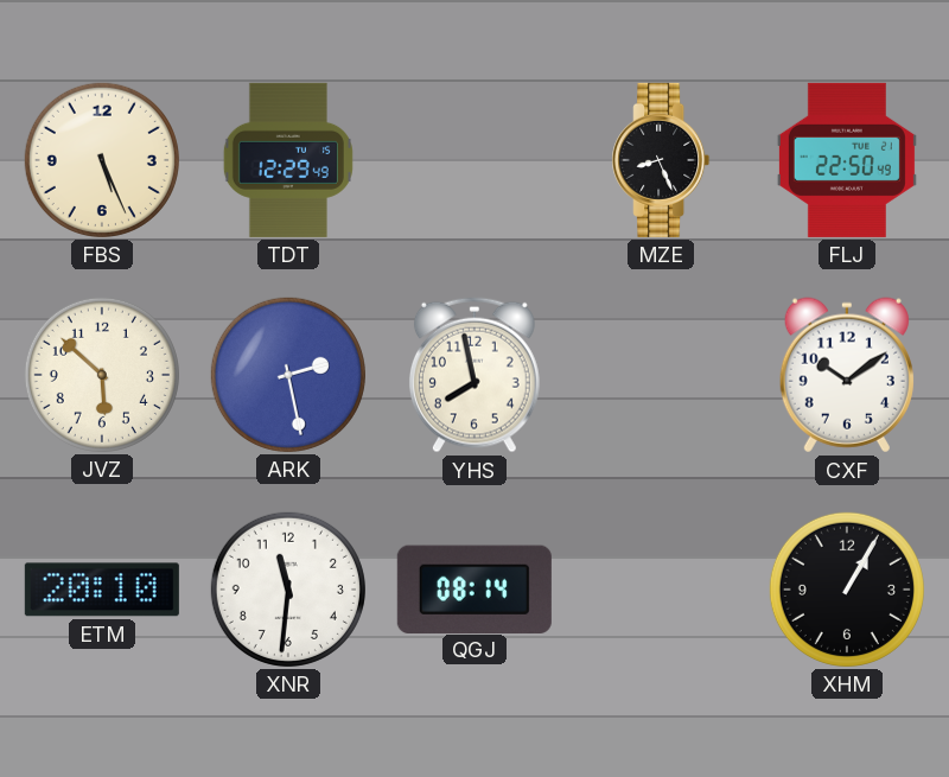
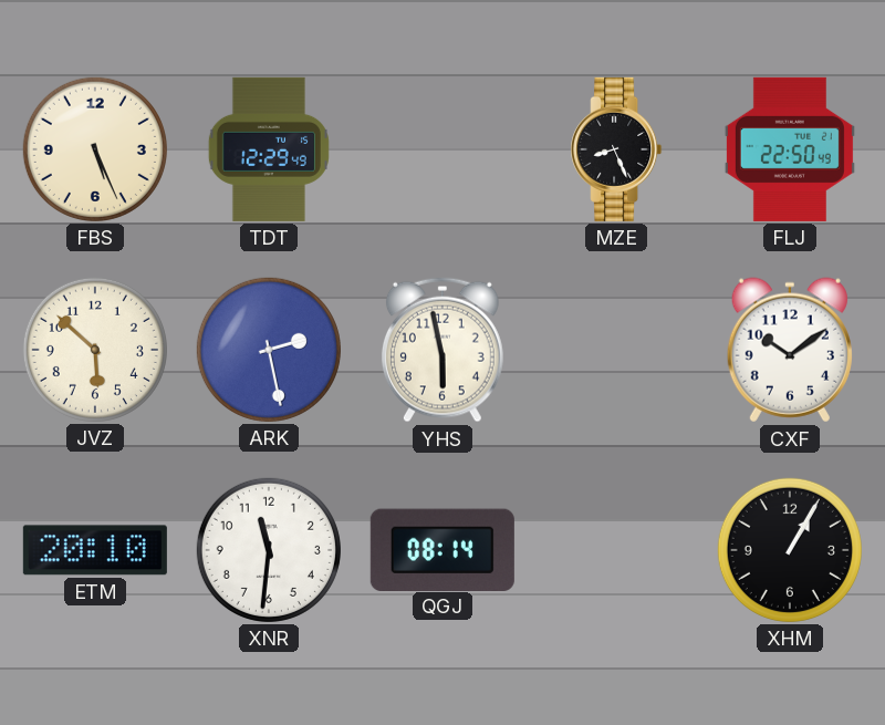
YHS: 7:58 -> 5:58
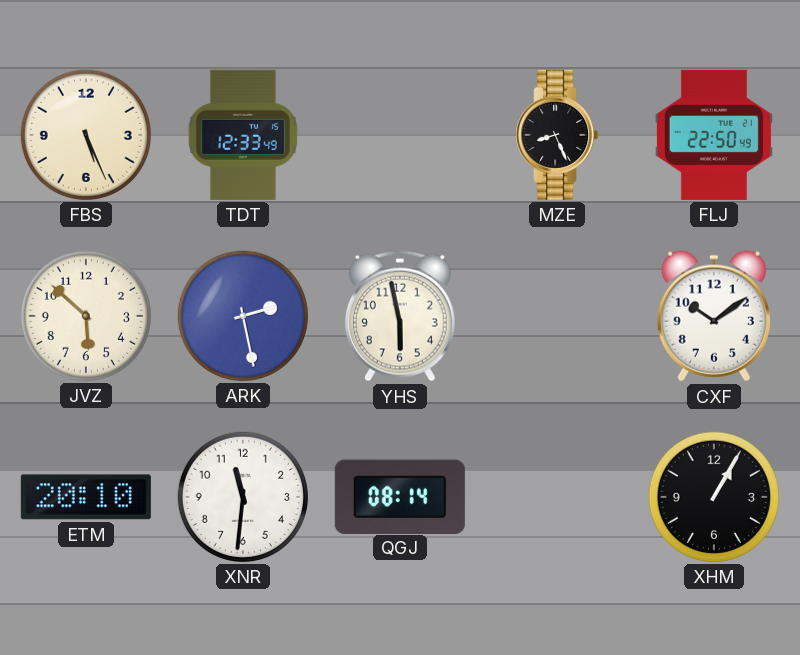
TDT: 12:29 -> 12:33
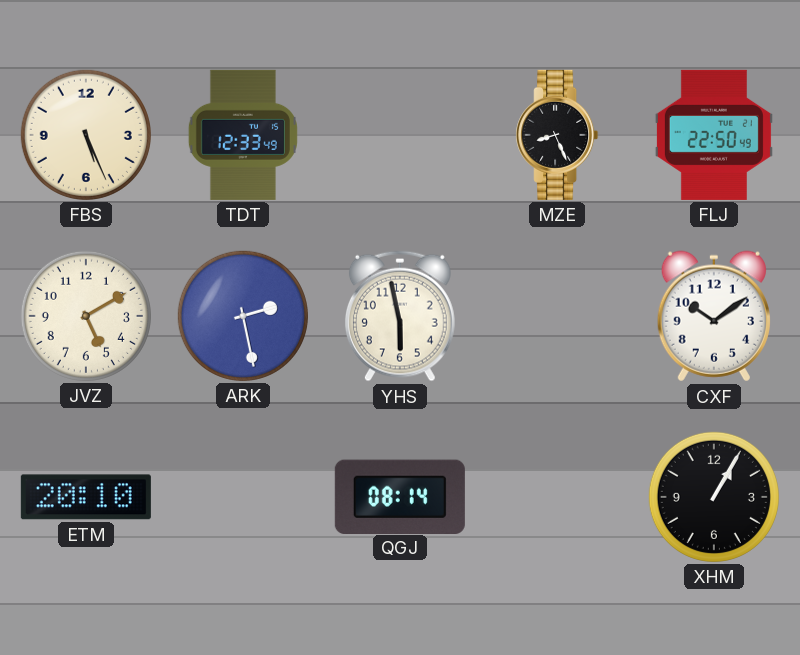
JVZ: 5:52 -> 5:10
XNR: 11:31 -> none
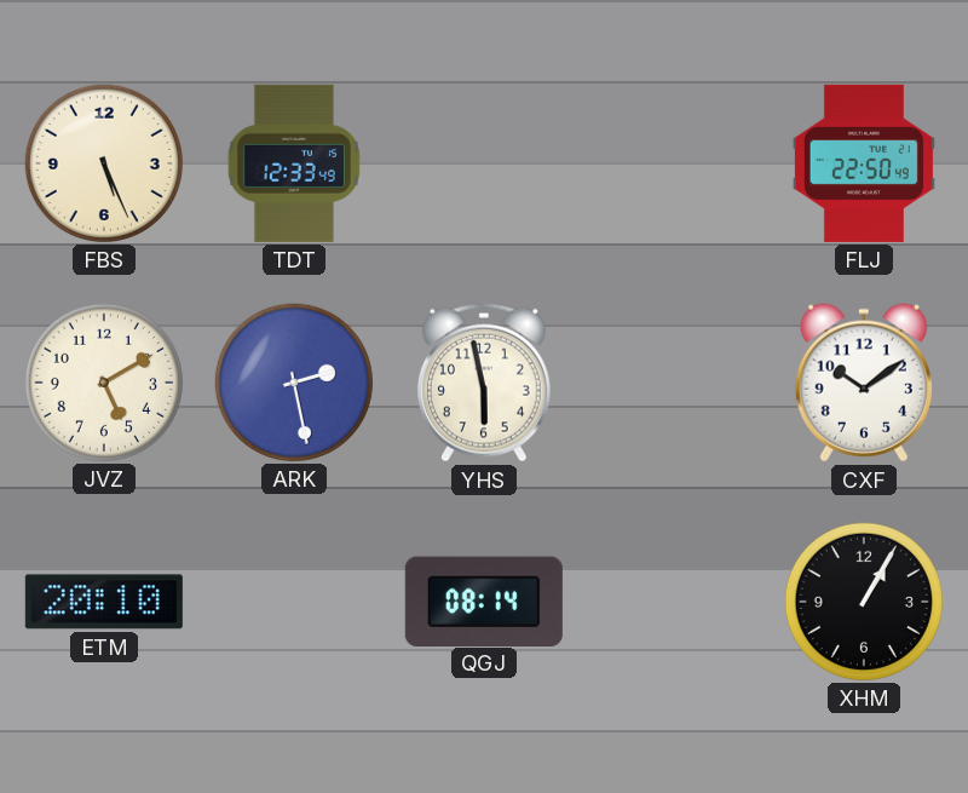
MZE: 8:26 -> none
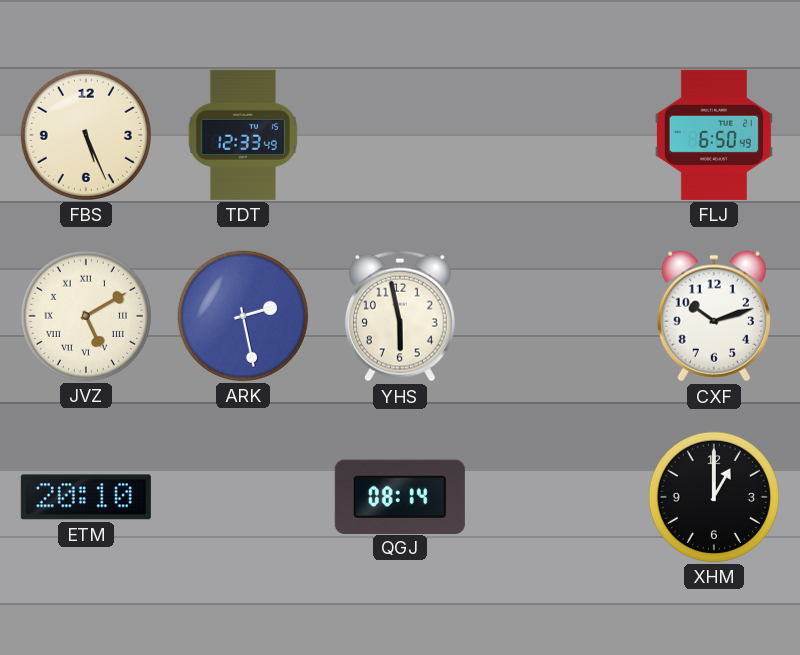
FLJ: 22:50 -> 6:50
JVZ numerals: Arabic -> Roman
CXF: 10:09 -> 10:12
XHM: 1:05 -> 1:00
